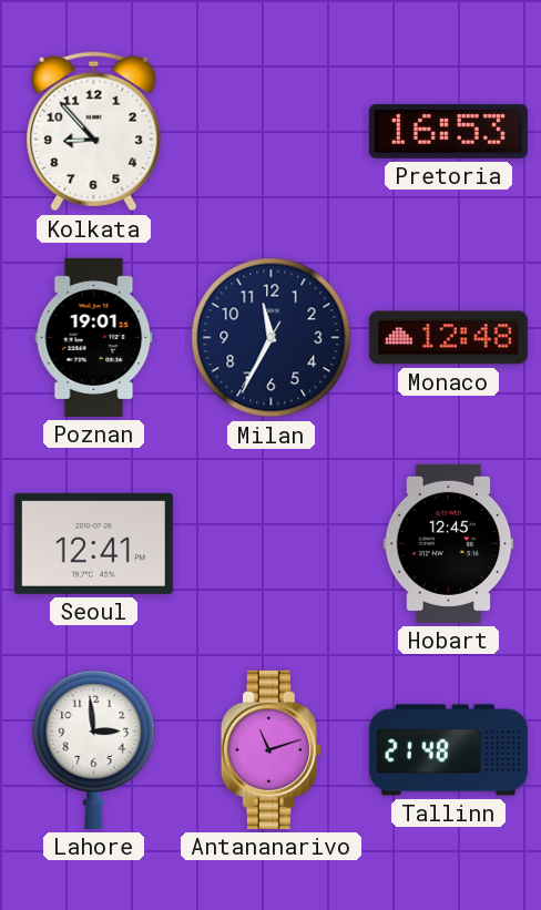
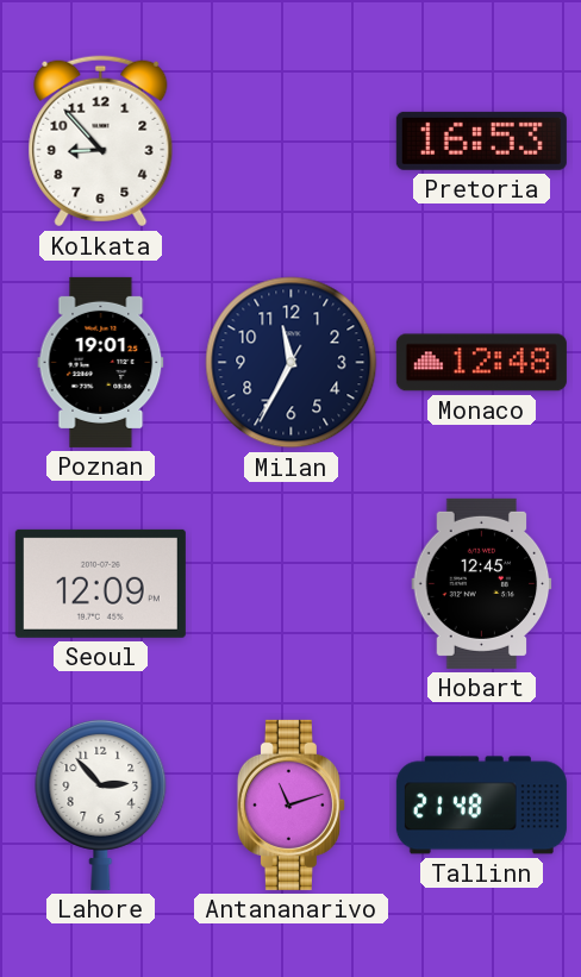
Seoul: 12:41 -> 12:09
Lahore: 2:59 -> 2:53
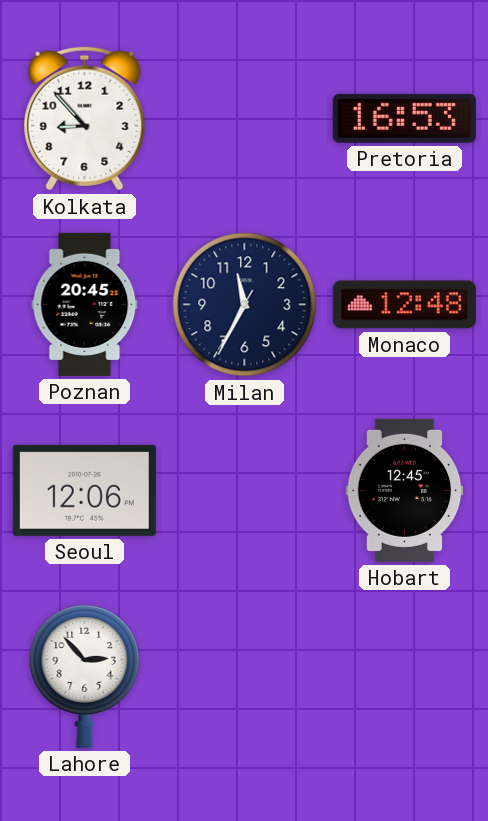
Poznan: 19:01 -> 20:45
Seoul: 12:09 -> 12:06
Antananarivo: 11:12 -> none
Tallinn: 21:48 -> none
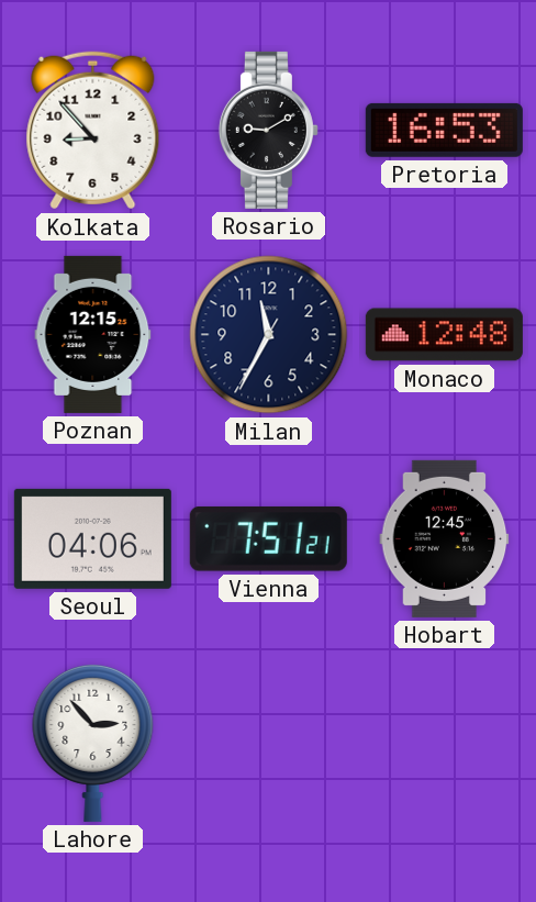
Rosario: none -> 9:10
Poznan: 20:45 -> 12:15
Seoul: 12:06 -> 04:06
Vienna: none -> 7:51
